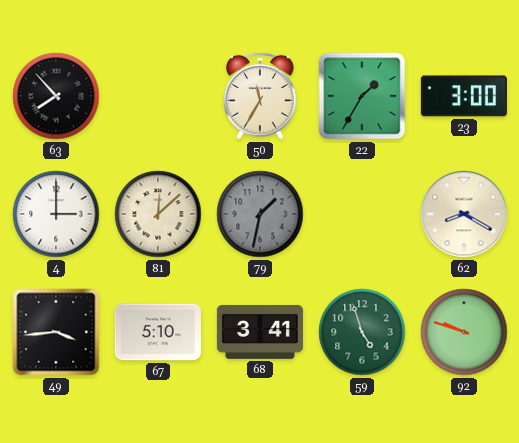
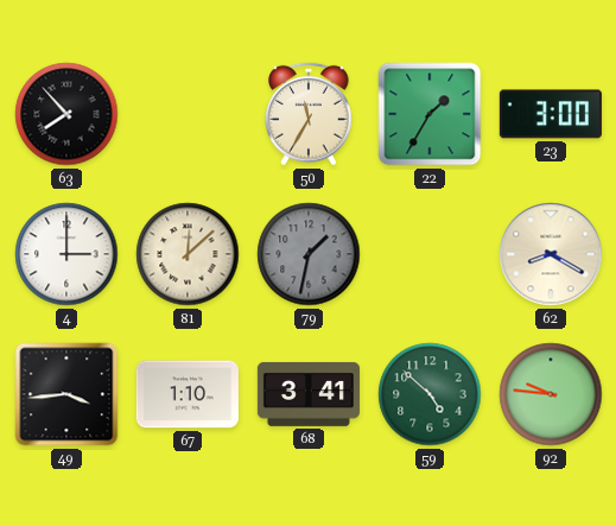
67: 5:10 -> 1:10
59: 4:57 -> 4:52
92: 9:48 -> 9:46
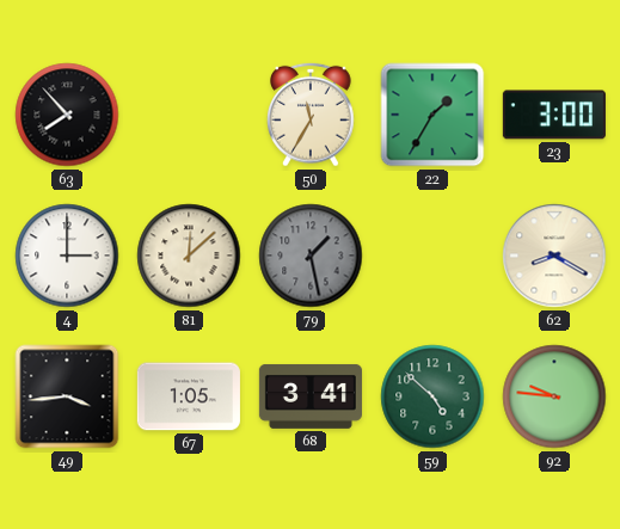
79: 1:32 -> 1:28
67: 1:10 -> 1:05
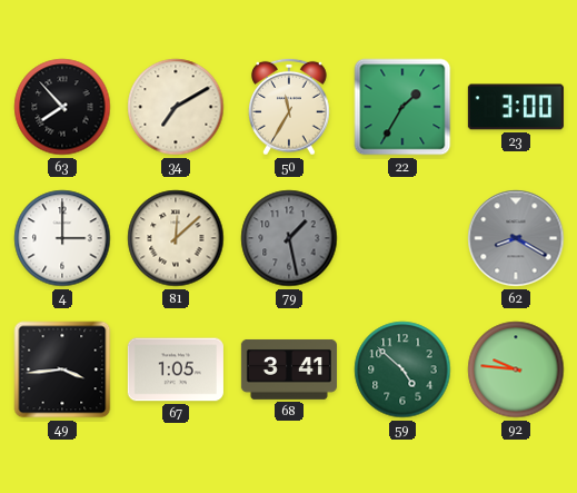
34: none -> 7:10
62 dial: cream -> grey
